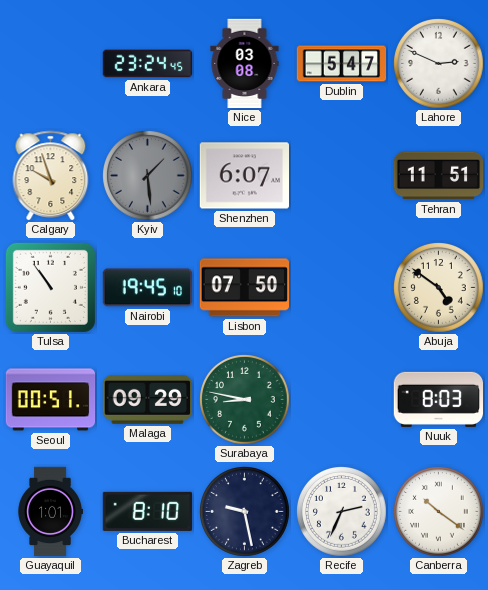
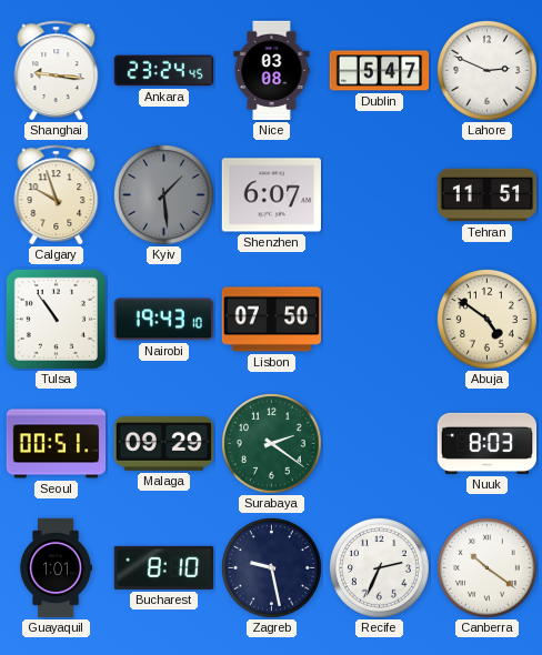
Shanghai: none -> 9:16
Nairobi: 19:45 -> 19:43
Surabaya: 8:47 -> 2:21
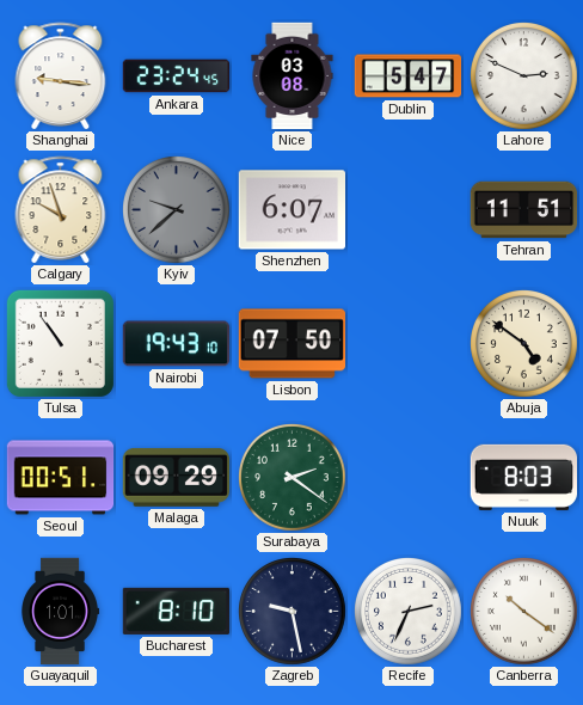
Kyiv: 1:29 -> 9:38
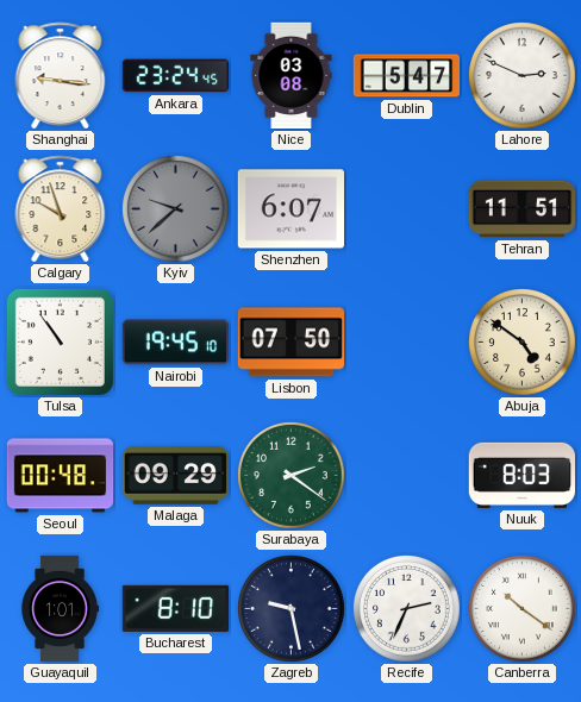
Nairobi: 19:43 -> 19:45
Seoul: 00:51 -> 00:48
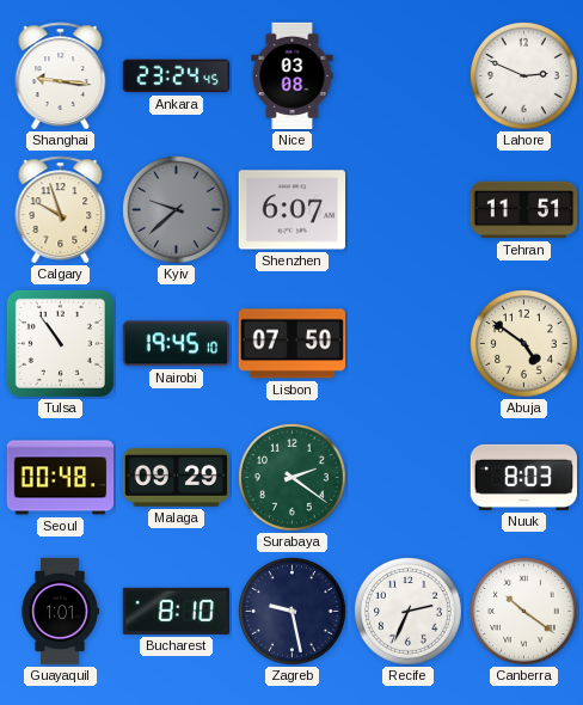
Dublin: 5:47 -> none
